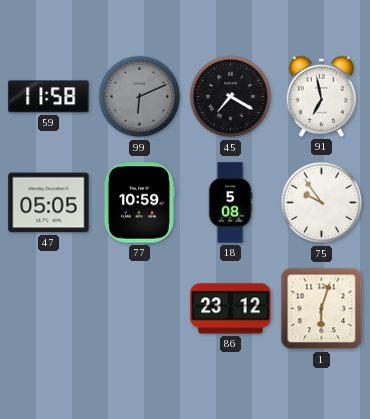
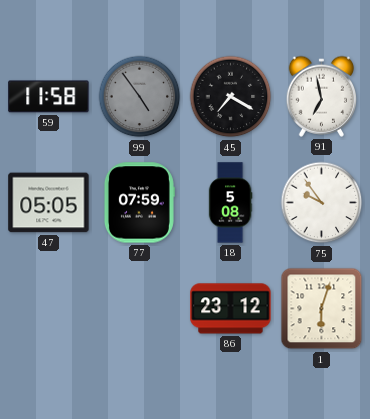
99: 6:11 -> 4:54
77: 10:59 -> 07:59
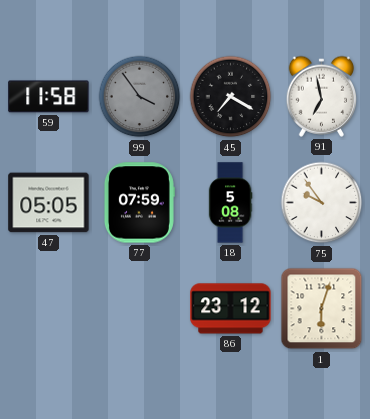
99: 4:54 -> 3:54
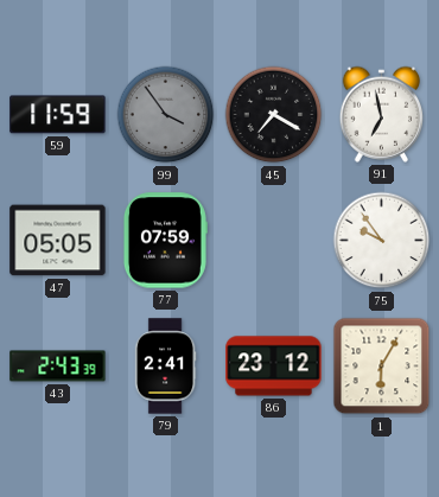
59: 11:58 -> 11:59
18: 5:08 -> none
43: none -> 2:43
79: none -> 2:41
1: 6:03 -> 6:05
